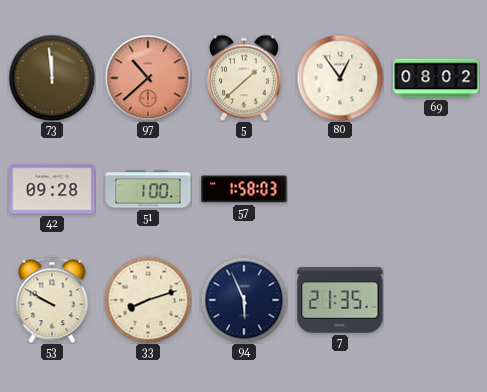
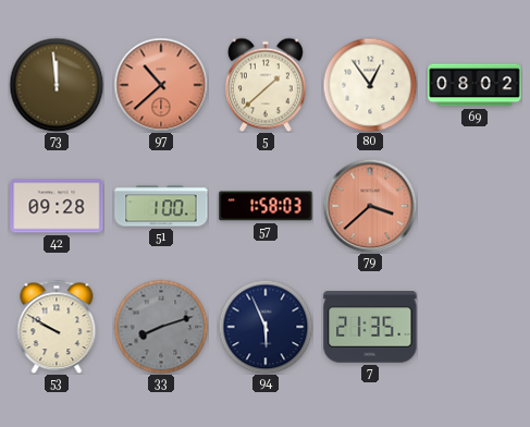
79: none -> 3:38
33 dial: cream -> grey
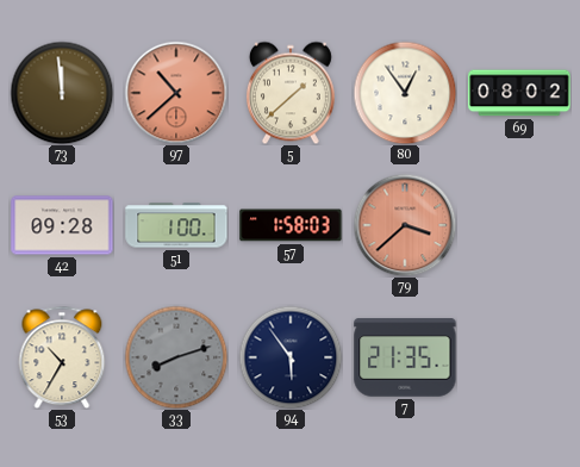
53: 9:50 -> 10:35
94: 5:56 -> 5:54
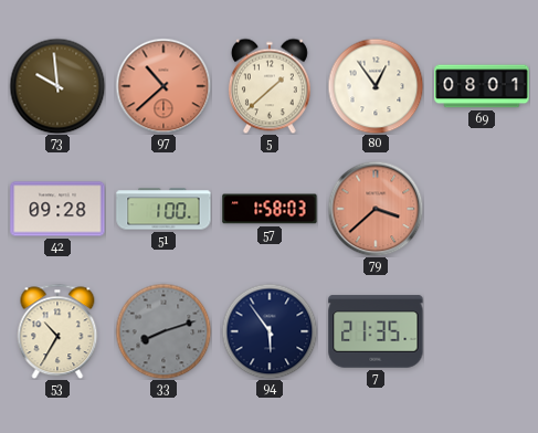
73: 11:59 -> 9:59
69: 08:02 -> 08:01
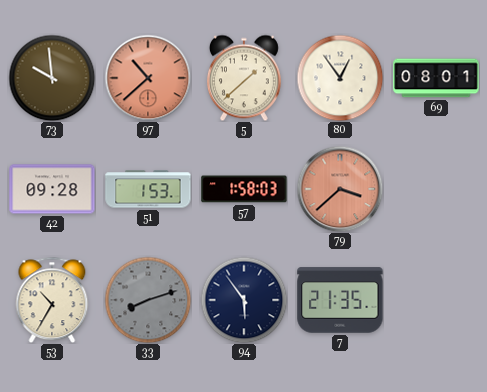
51: 1:00 -> 1:53
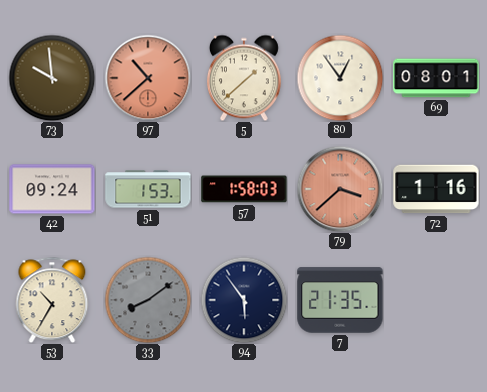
42: 09:28 -> 09:24
72: none -> 1:16
33: 8:12 -> 8:09
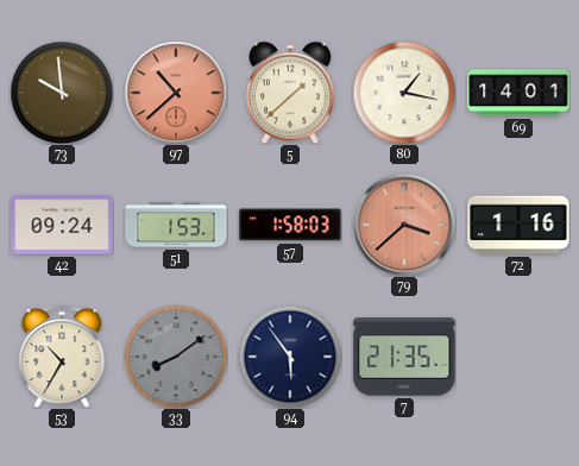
80: 12:54 -> 1:17
69: 08:01 -> 14:01
